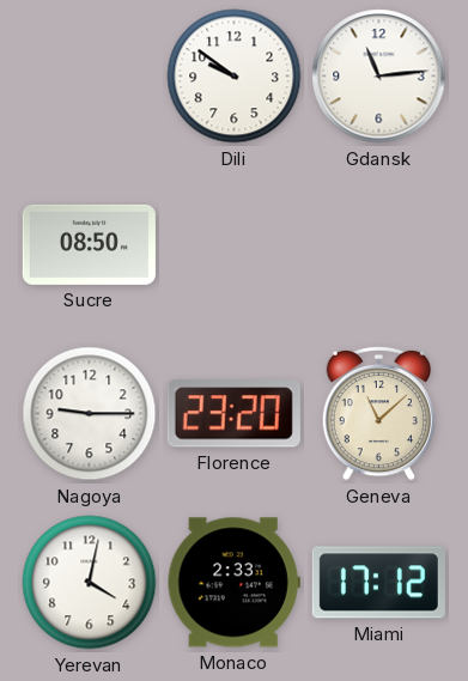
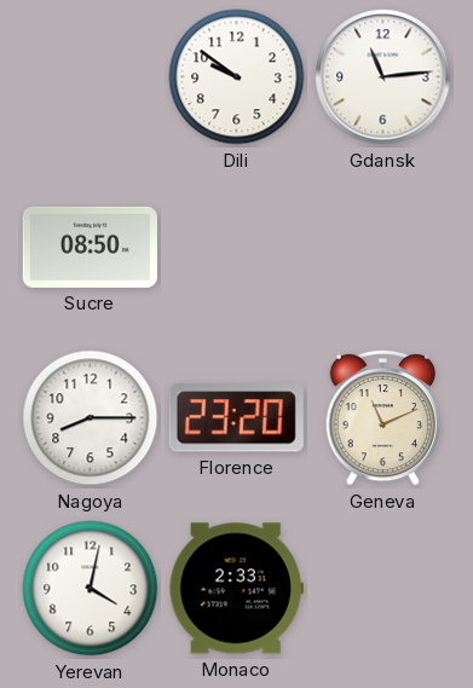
Nagoya: 9:15 -> 8:15
Geneva: 11:08 -> 11:11
Miami: 17:12 -> none
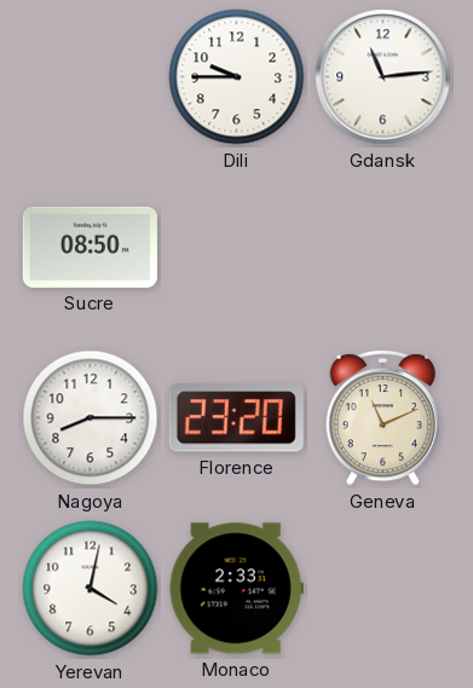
Dili: 9:51 -> 9:45
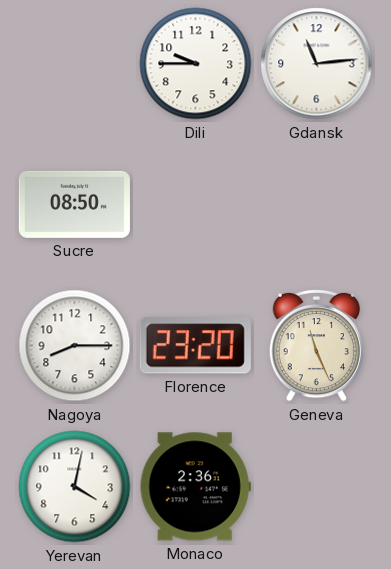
Geneva: 11:11 -> 11:26
Monaco: 2:33 -> 2:36
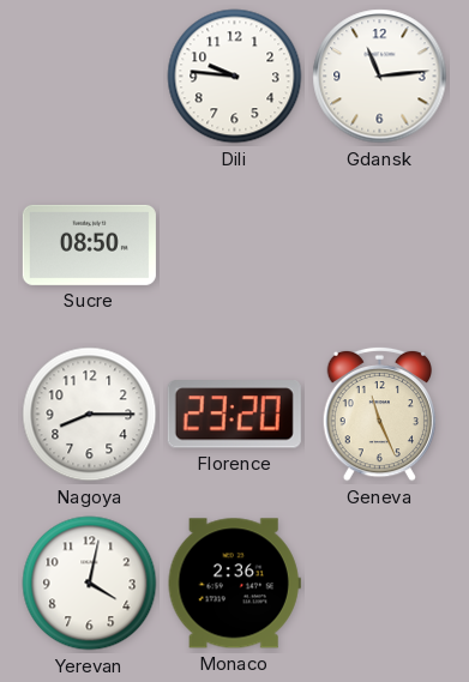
Dili: 9:45 -> 9:46
